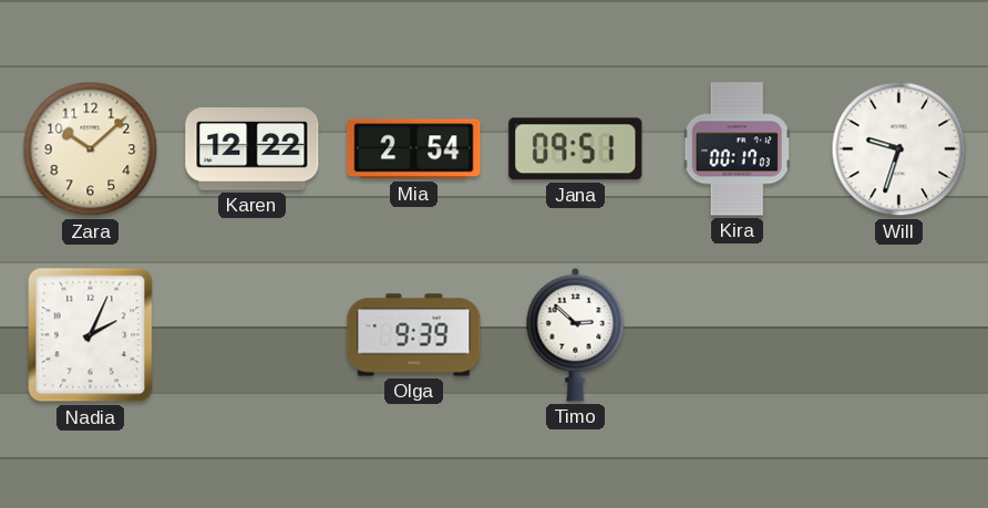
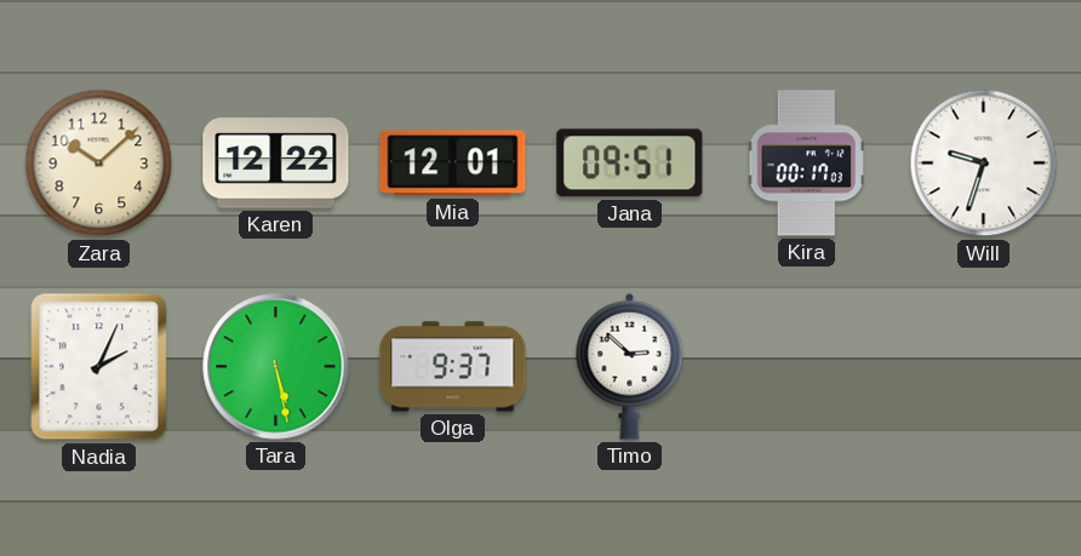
Mia: 2:54 -> 12:01
Tara: none -> 5:28
Olga: 9:39 -> 9:37
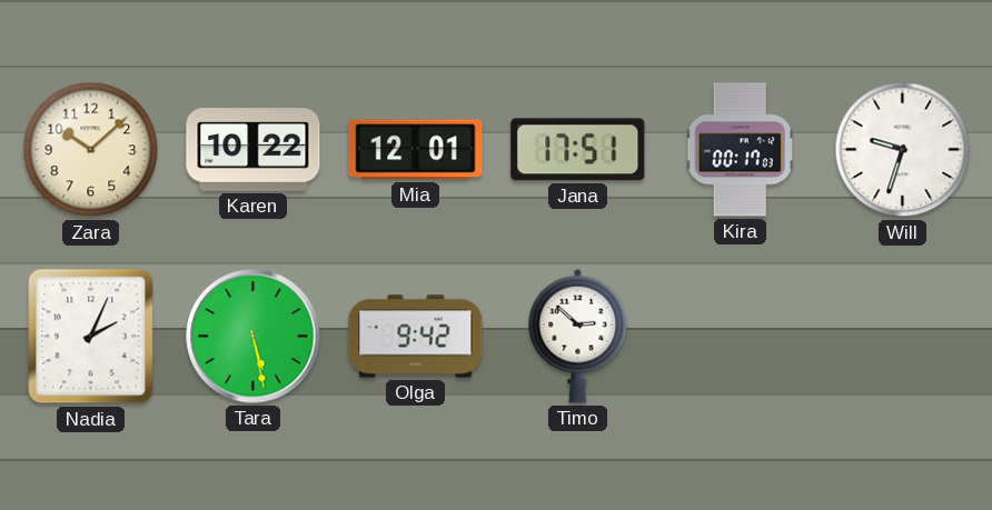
Karen: 12:22 -> 10:22
Jana: 09:51 -> 17:51
Olga: 9:37 -> 9:42
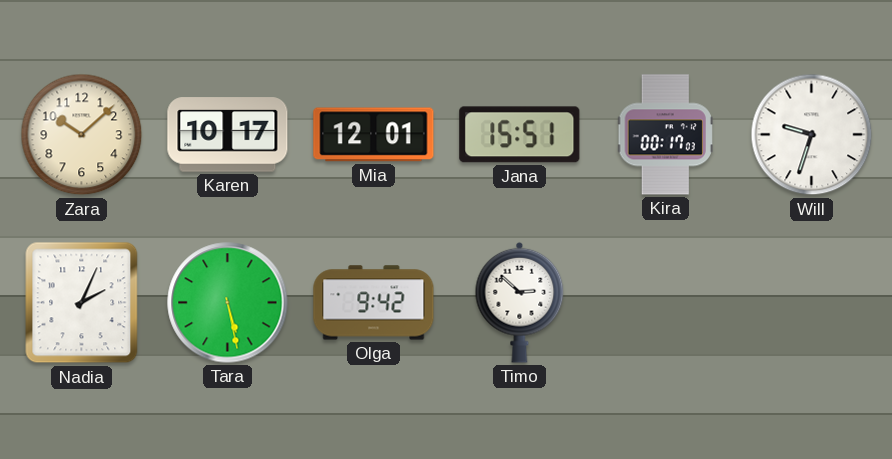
Karen: 10:22 -> 10:17
Jana: 17:51 -> 15:51
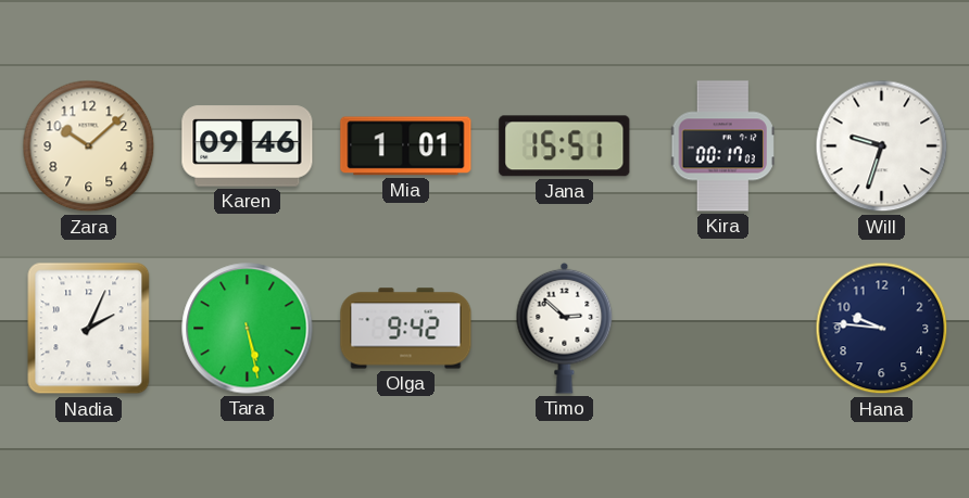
Karen: 10:17 -> 09:46
Mia: 12:01 -> 1:01
Hana: none -> 9:46
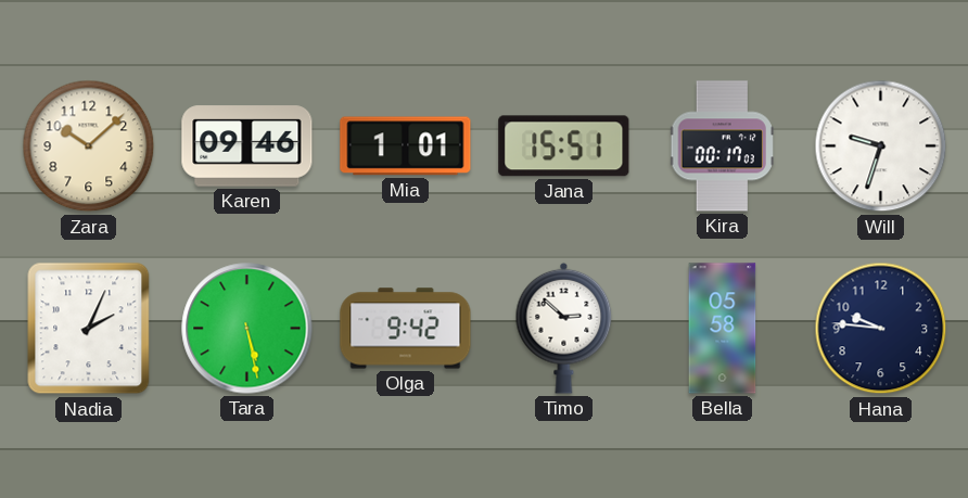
Bella: none -> 05:58
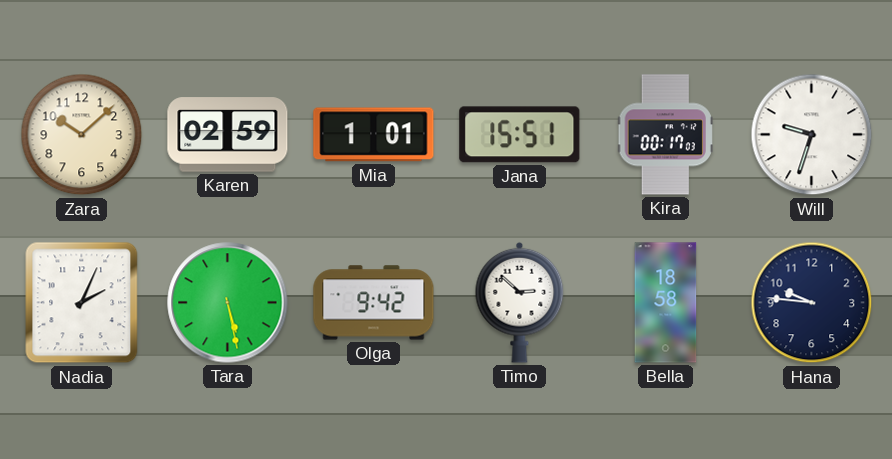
Karen: 09:46 -> 02:59
Bella: 05:58 -> 18:58
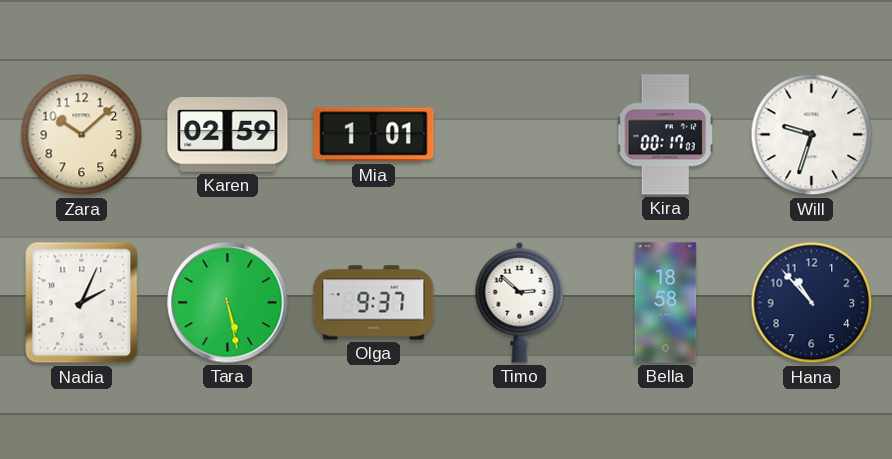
Jana: 15:51 -> none
Olga: 9:42 -> 9:37
Hana: 9:46 -> 10:53
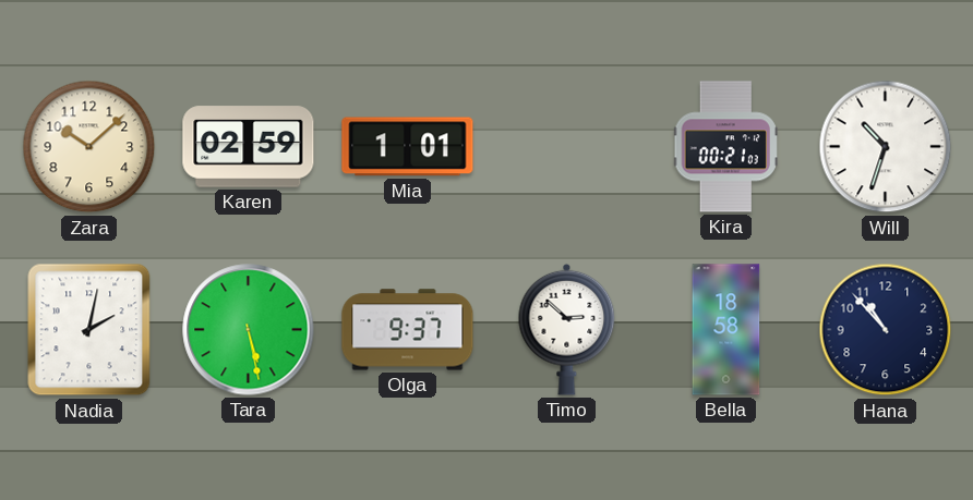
Kira: 00:17 -> 00:21
Will: 9:33 -> 10:33
Nadia: 2:04 -> 2:02
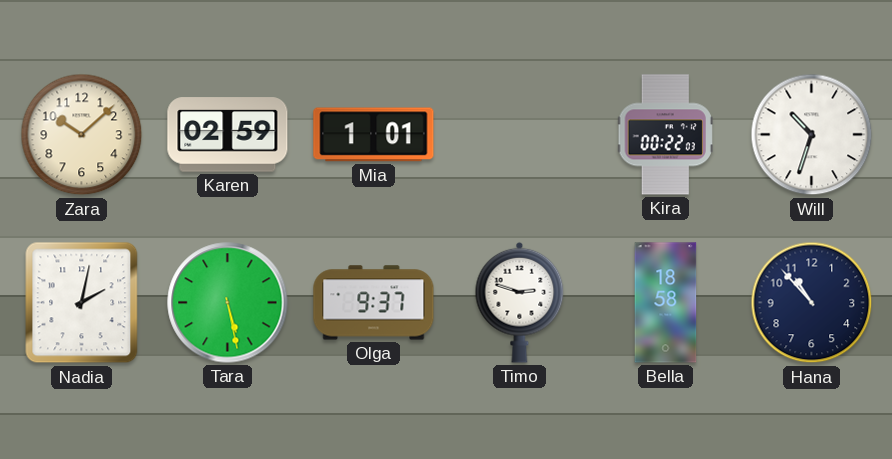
Kira: 00:21 -> 00:22
Timo: 2:52 -> 2:48
